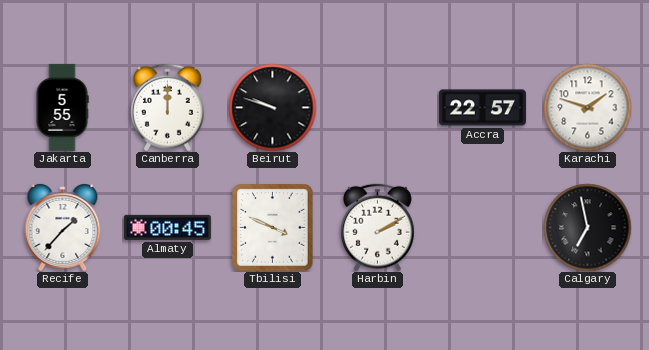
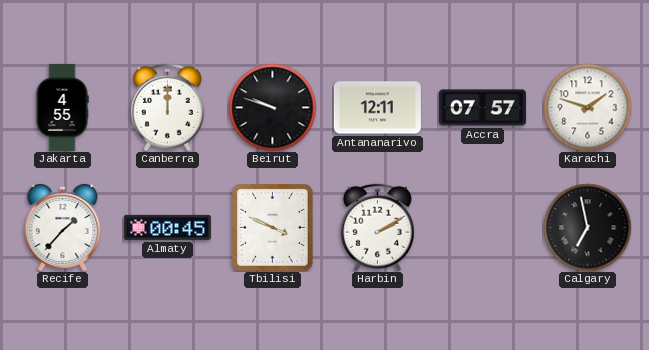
Jakarta: 5:55 -> 4:55
Antananarivo: none -> 12:11
Accra: 22:57 -> 07:57
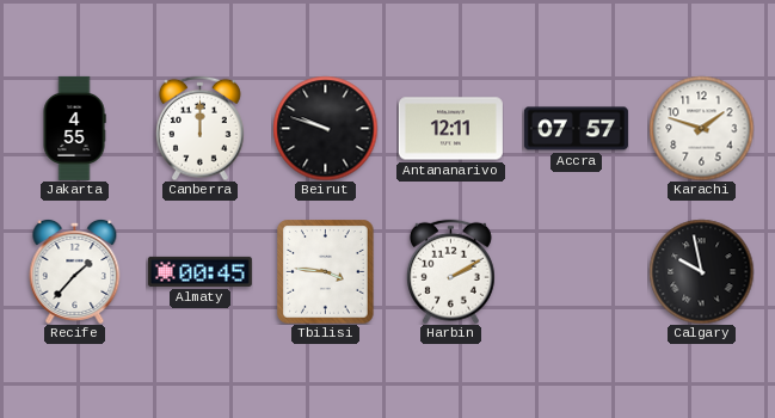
Tbilisi: 3:49 -> 3:46
Calgary: 6:58 -> 9:58
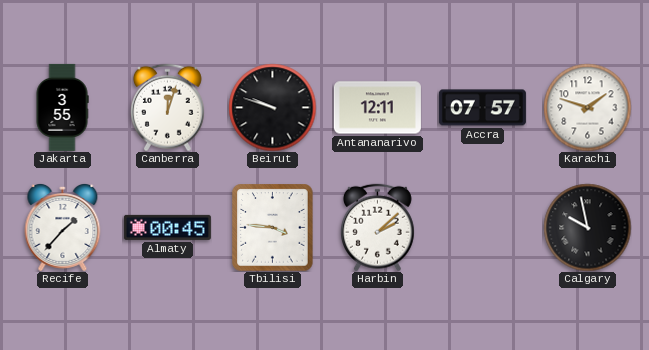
Jakarta: 4:55 -> 3:55
Canberra: 12:00 -> 12:03
Harbin: 2:10 -> 2:08
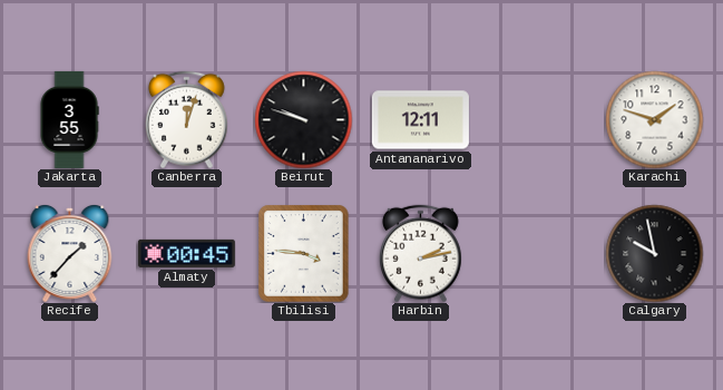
Accra: 07:57 -> none
Harbin: 2:08 -> 2:13
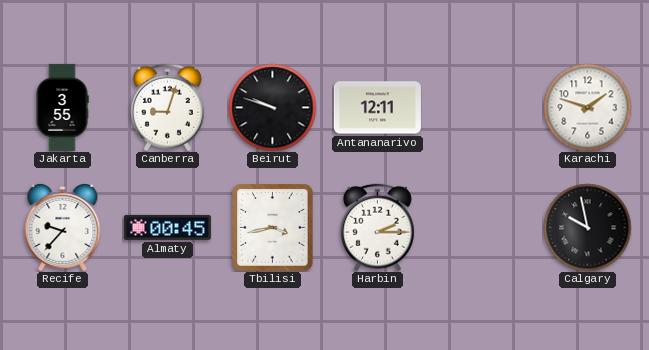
Canberra: 12:03 -> 9:03
Recife: 1:37 -> 9:37
Tbilisi: 3:46 -> 3:43
Harbin: 2:13 -> 2:15
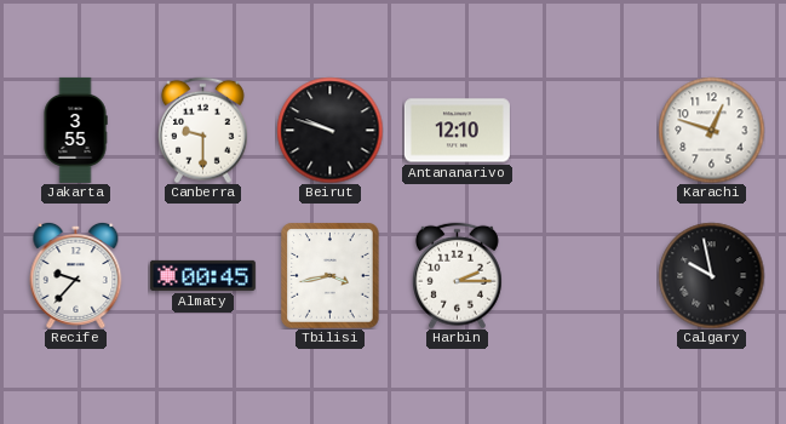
Canberra: 9:03 -> 9:30
Antananarivo: 12:11 -> 12:10
Karachi: 1:48 -> 12:48
